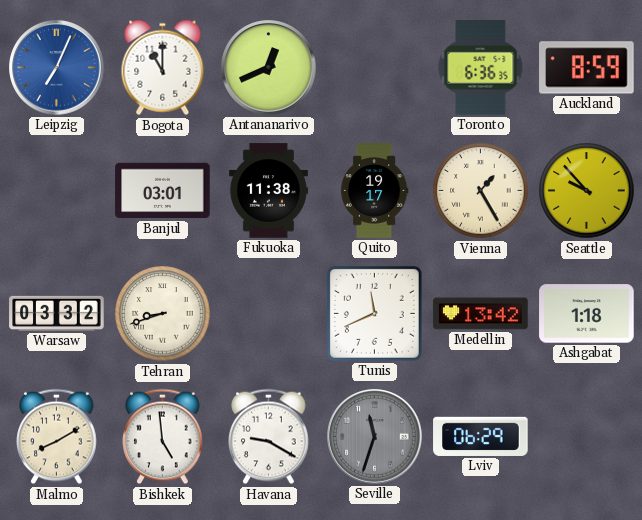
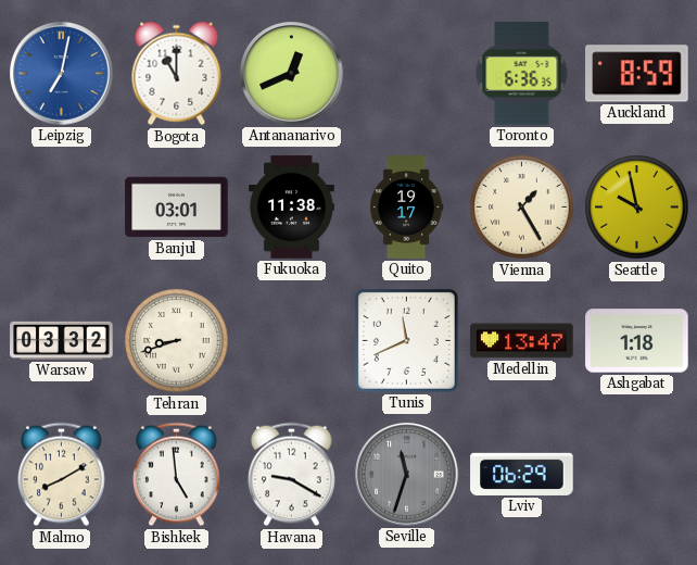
Leipzig: 7:04 -> 7:02
Seattle: 9:53 -> 9:58
Medellin: 13:42 -> 13:47
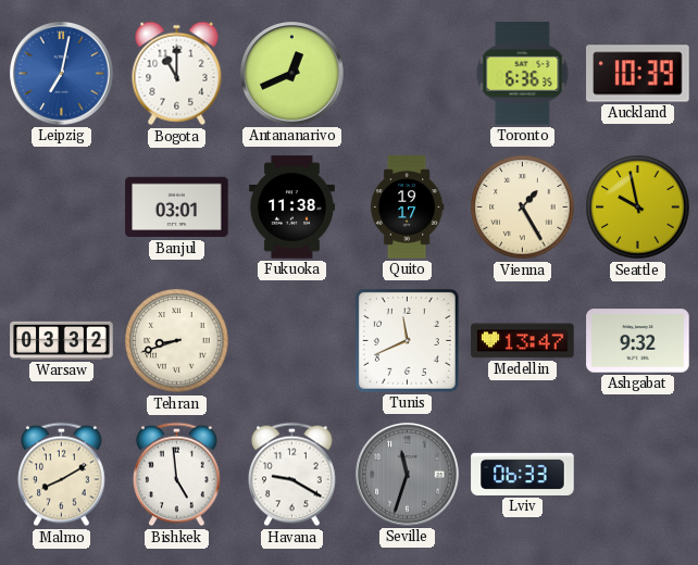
Auckland: 8:59 -> 10:39
Ashgabat: 1:18 -> 9:32
Lviv: 06:29 -> 06:33
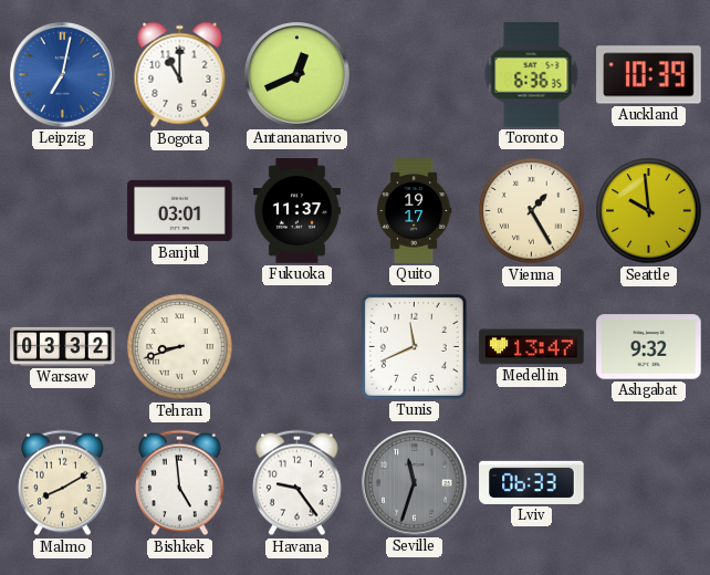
Fukuoka: 11:38 -> 11:37
Seattle: 9:58 -> 9:59
Havana: 9:20 -> 9:24
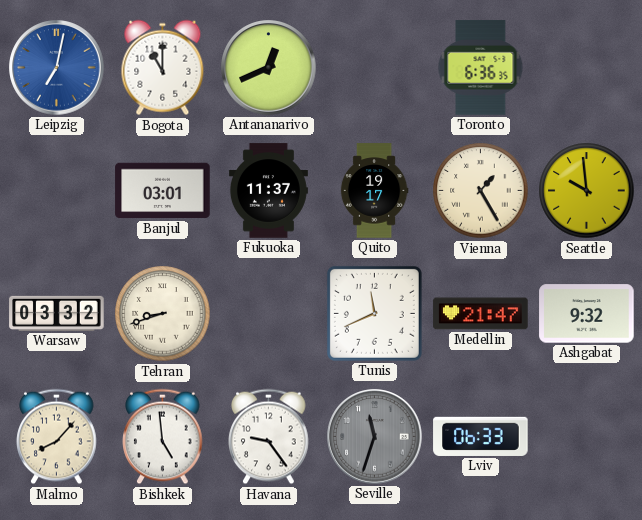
Auckland: 10:39 -> none
Medellin: 13:47 -> 21:47
Malmo: 8:10 -> 8:07
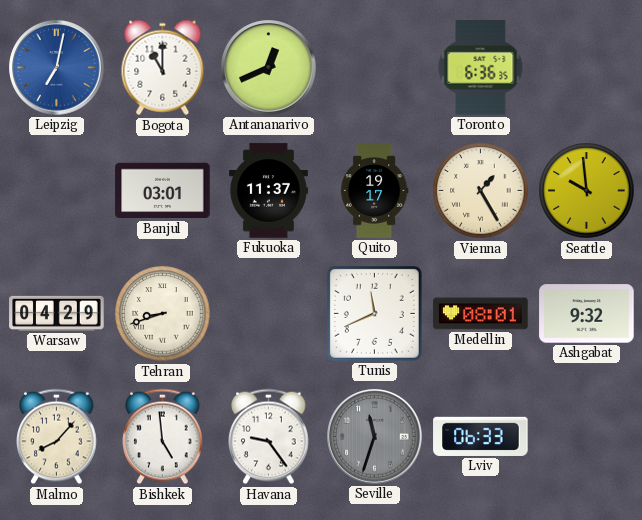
Warsaw: 03:32 -> 04:29
Medellin: 21:47 -> 08:01
